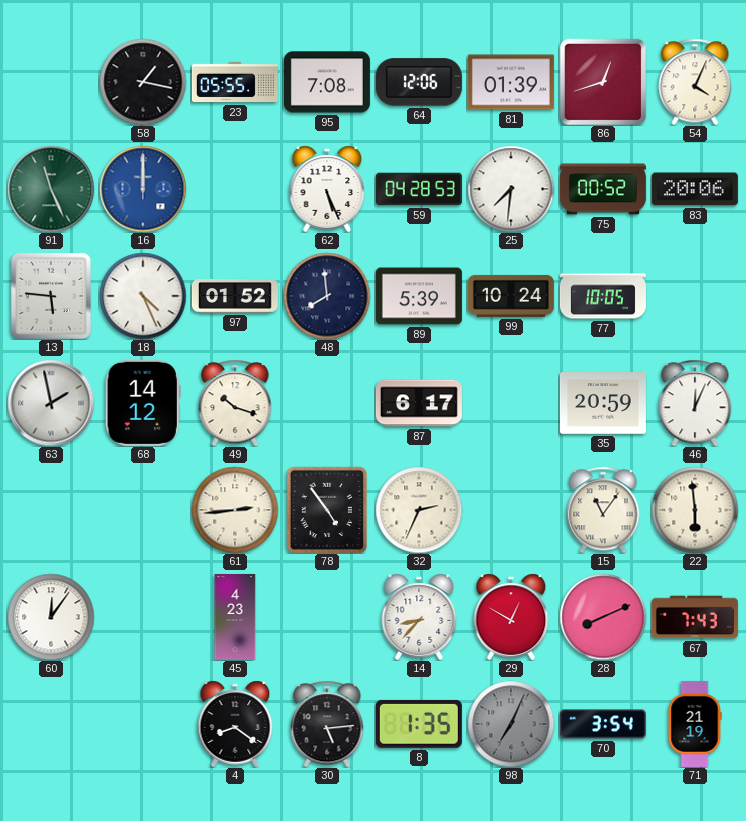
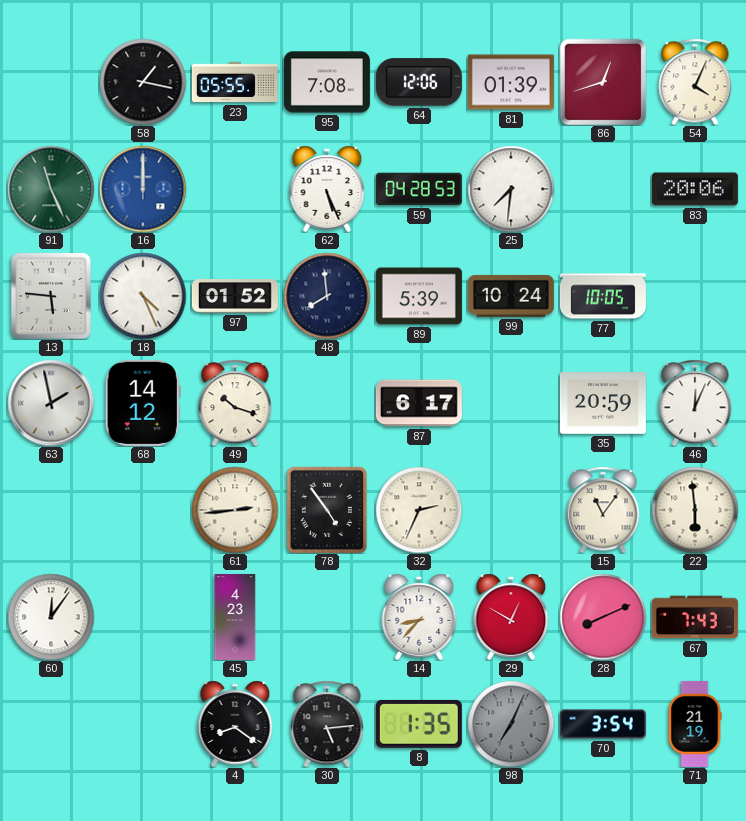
75: 00:52 -> none
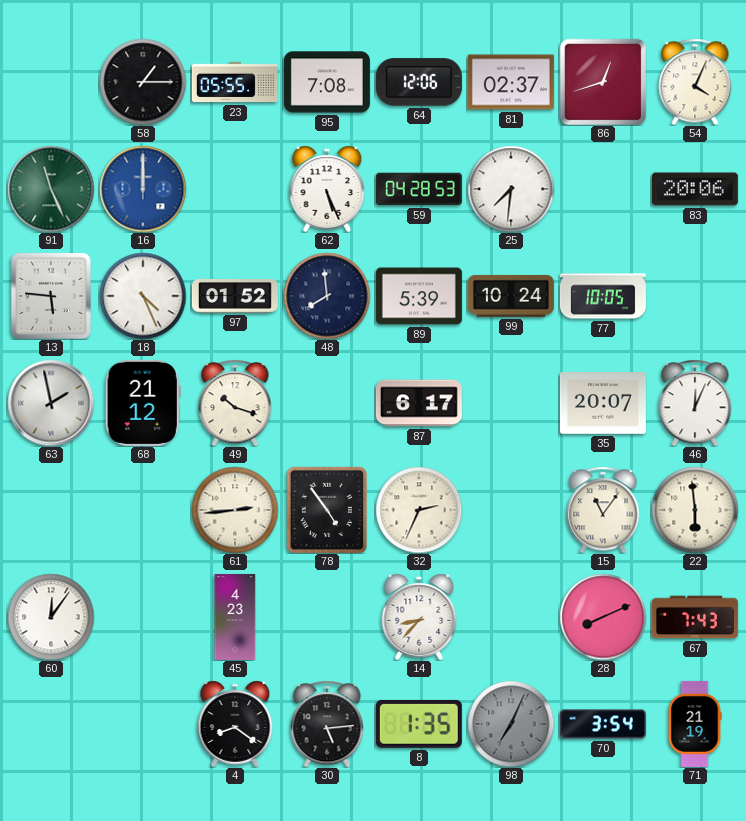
58: 1:17 -> 1:15
81: 01:39 -> 02:37
68: 14:12 -> 21:12
35: 20:59 -> 20:07
29: 12:50 -> none
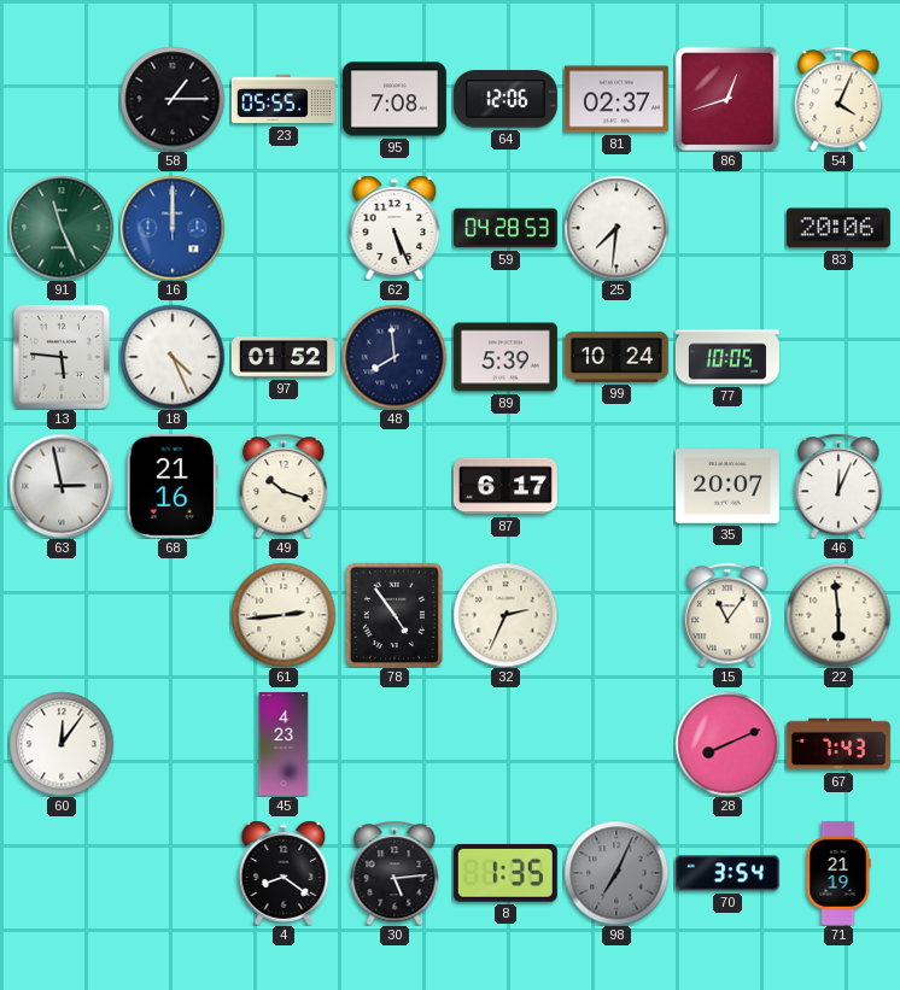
63: 1:58 -> 2:58
68: 21:12 -> 21:16
14: 8:37 -> none
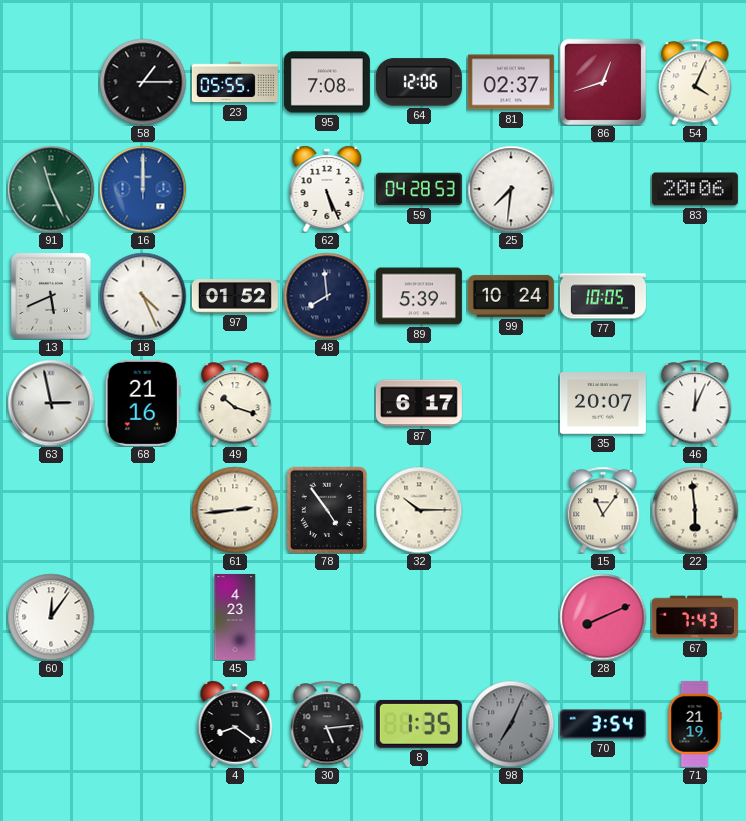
13: 5:46 -> 5:41
32: 2:34 -> 10:15
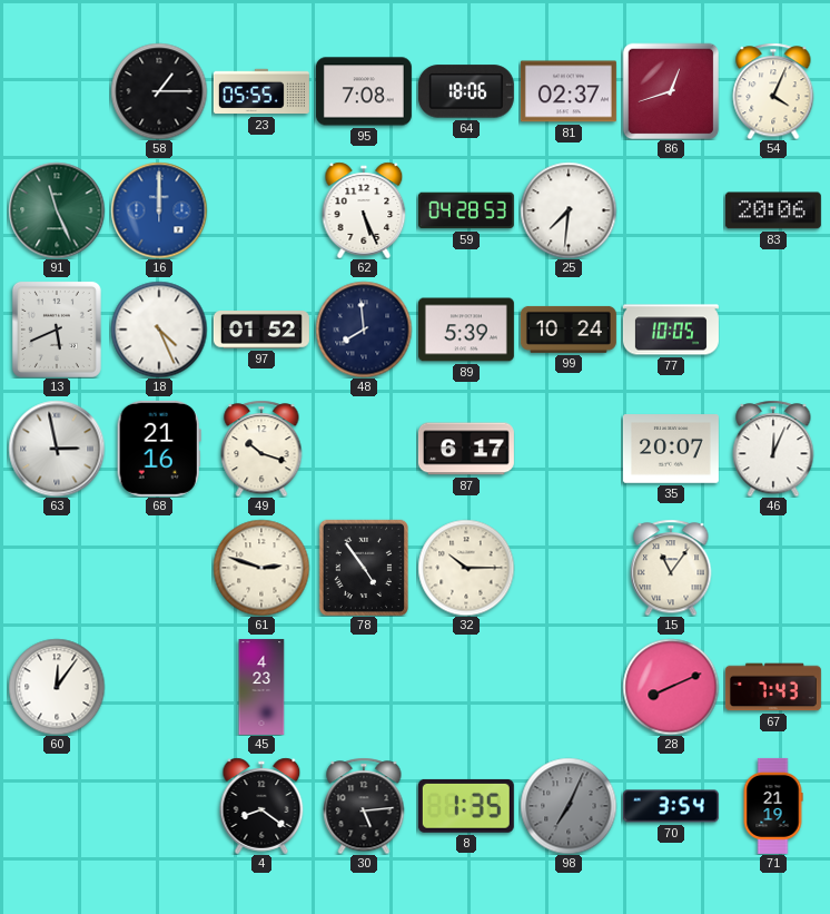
64: 12:06 -> 18:06
61: 2:44 -> 2:48
22: 5:59 -> none
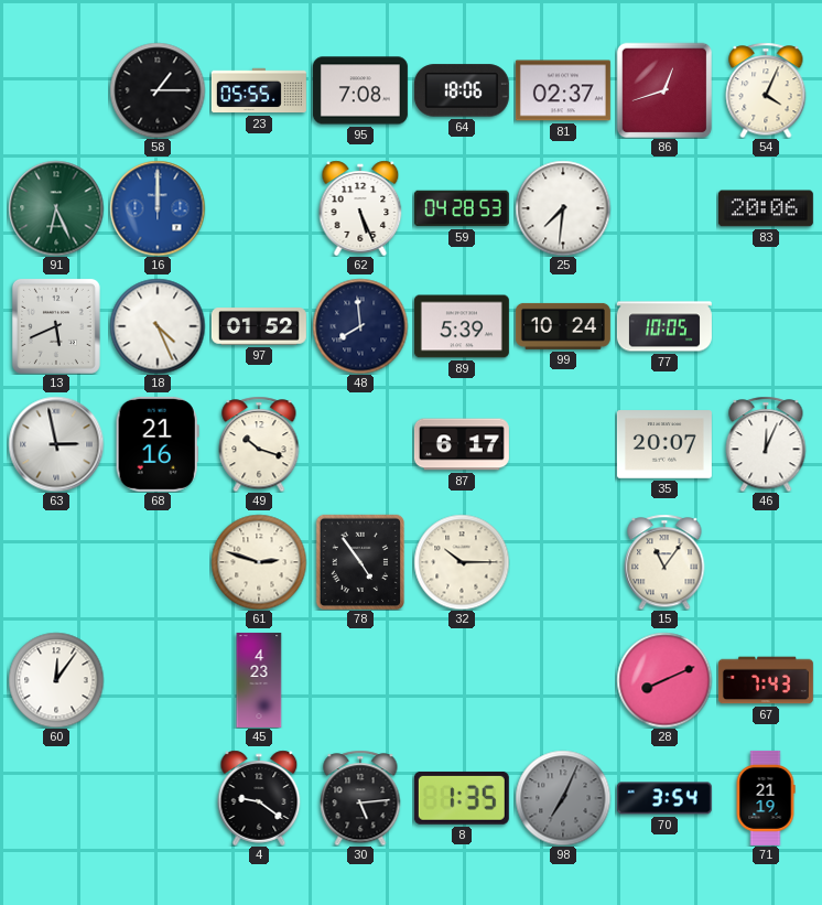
91: 11:26 -> 6:26
4: 8:21 -> 9:21
